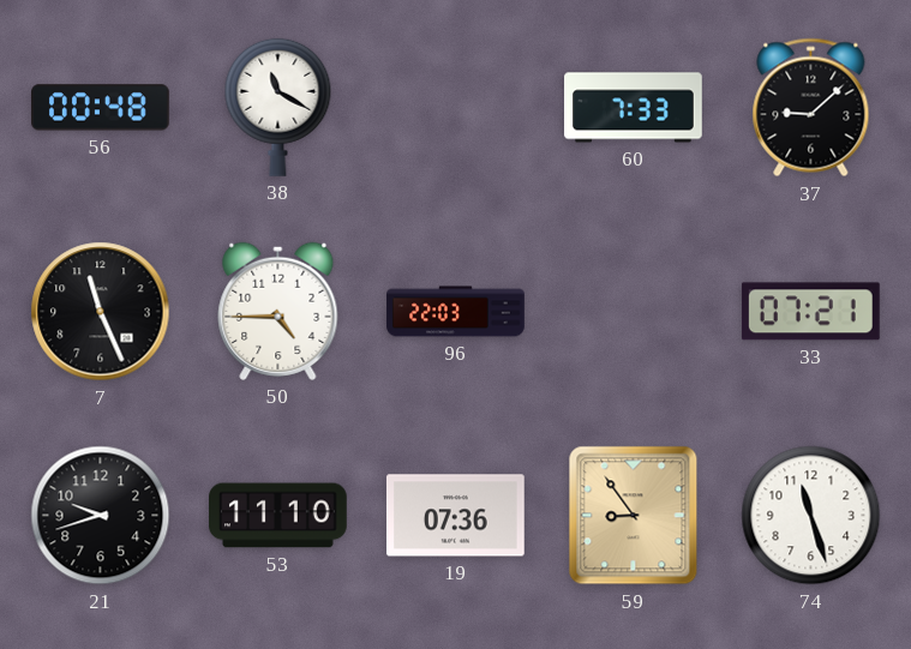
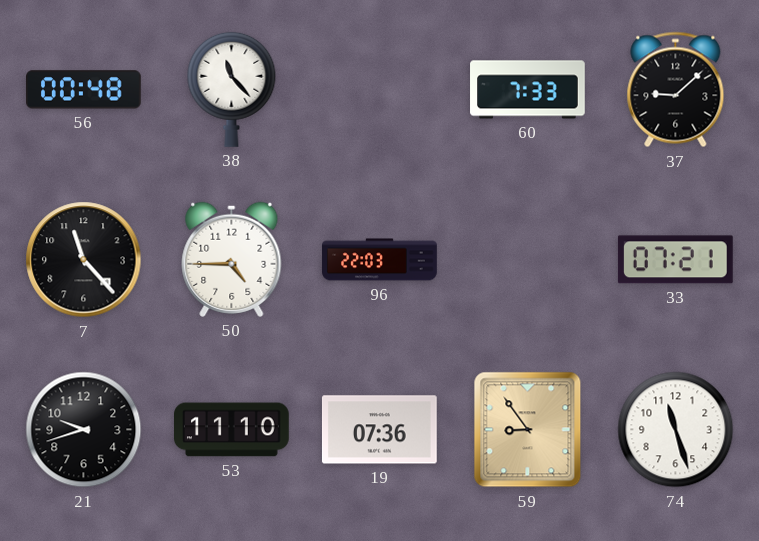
38: 11:20 -> 11:23
7: 11:26 -> 11:23
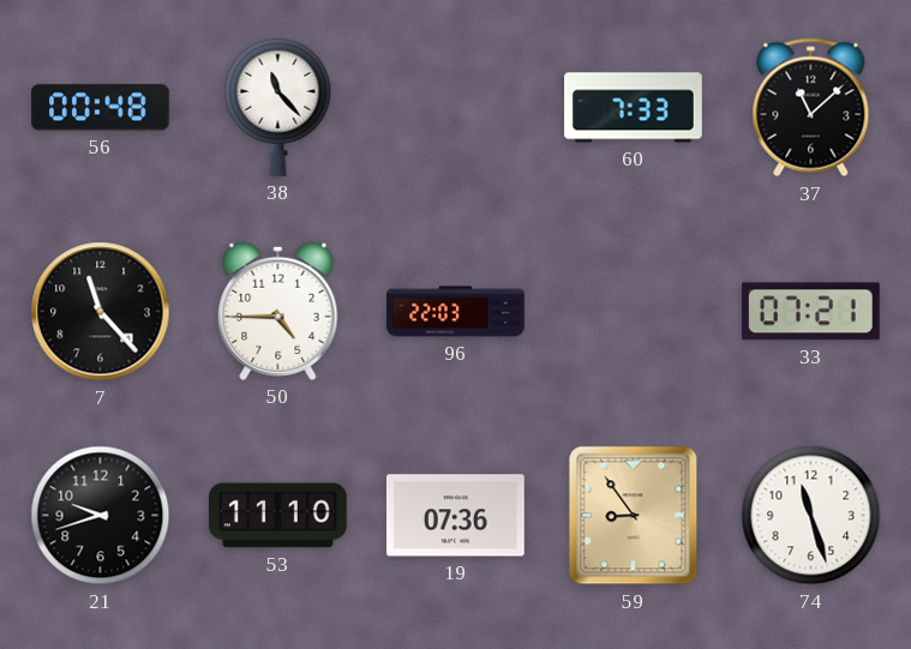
37: 9:08 -> 11:08
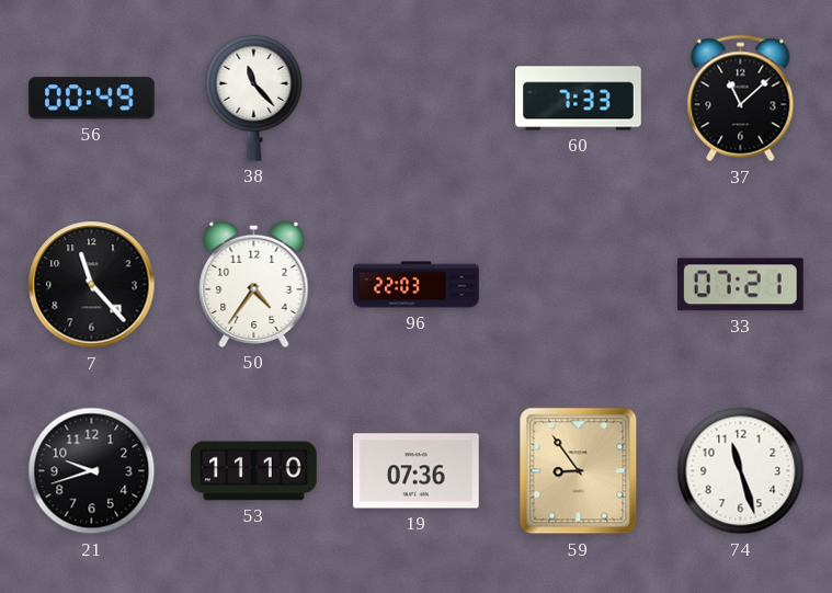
56: 00:48 -> 00:49
50: 4:45 -> 4:36
